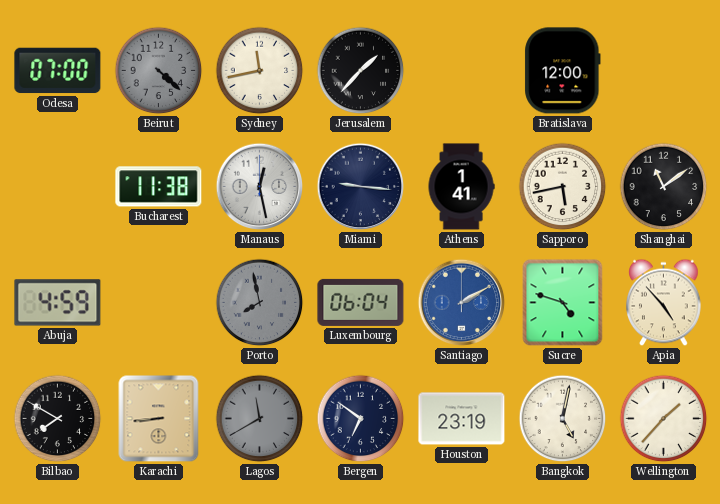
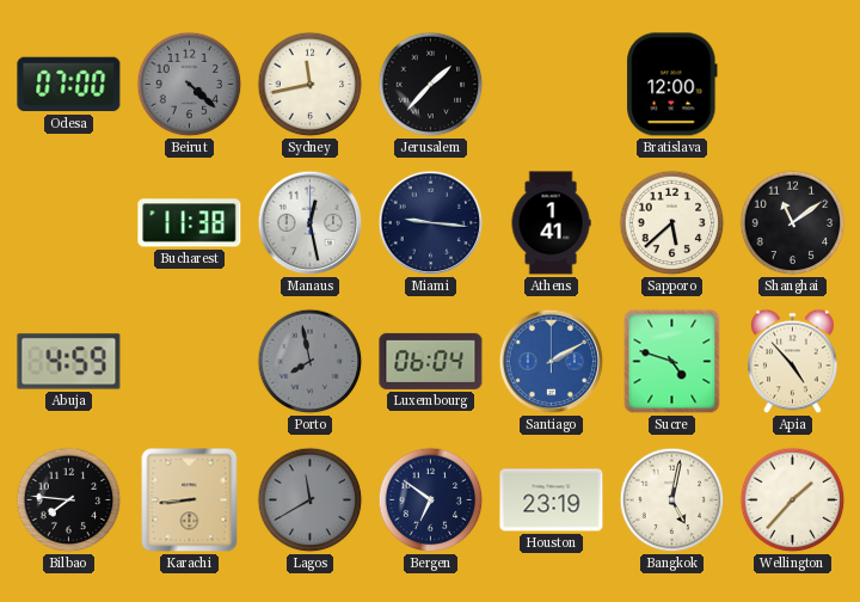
Sapporo: 5:43 -> 5:38
Bilbao: 7:50 -> 7:46
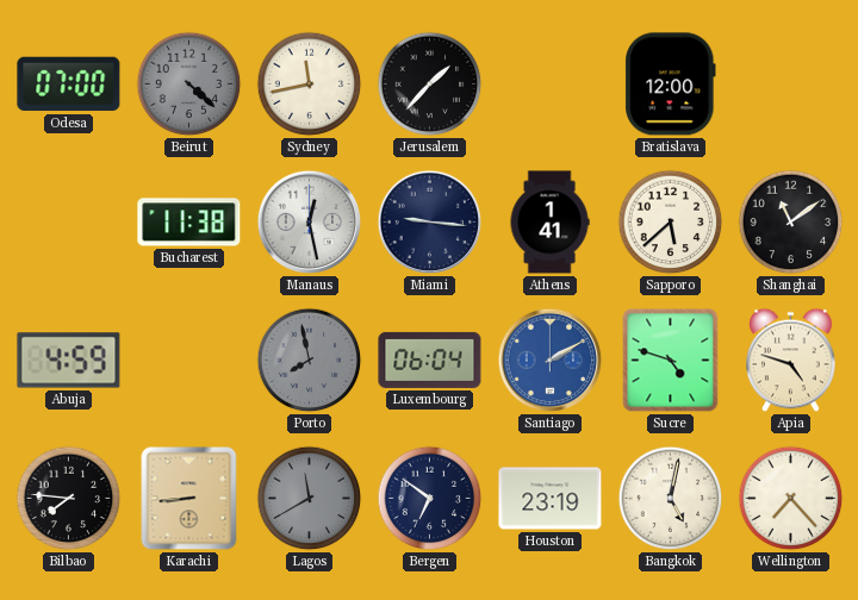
Apia: 4:53 -> 4:48
Wellington: 1:37 -> 7:23
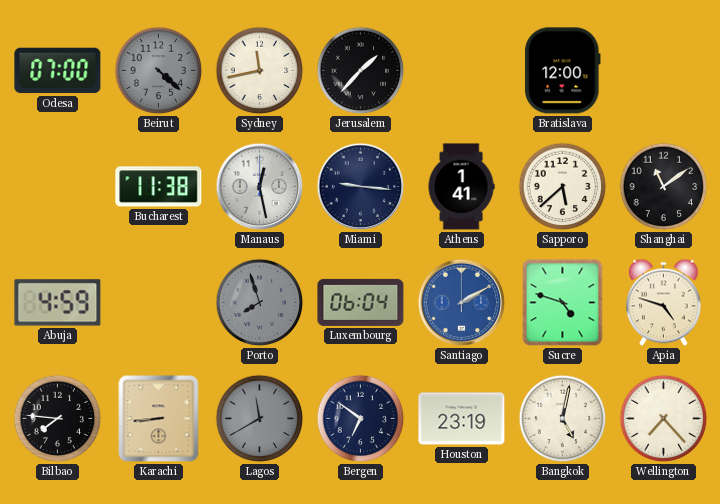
Porto: 7:58 -> 7:57
